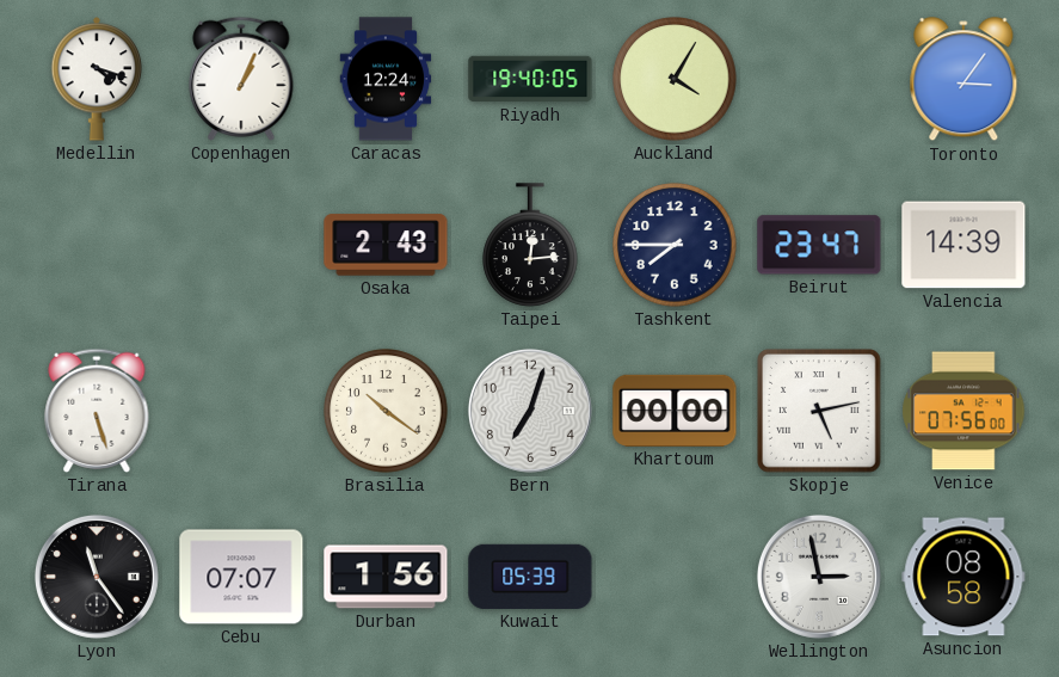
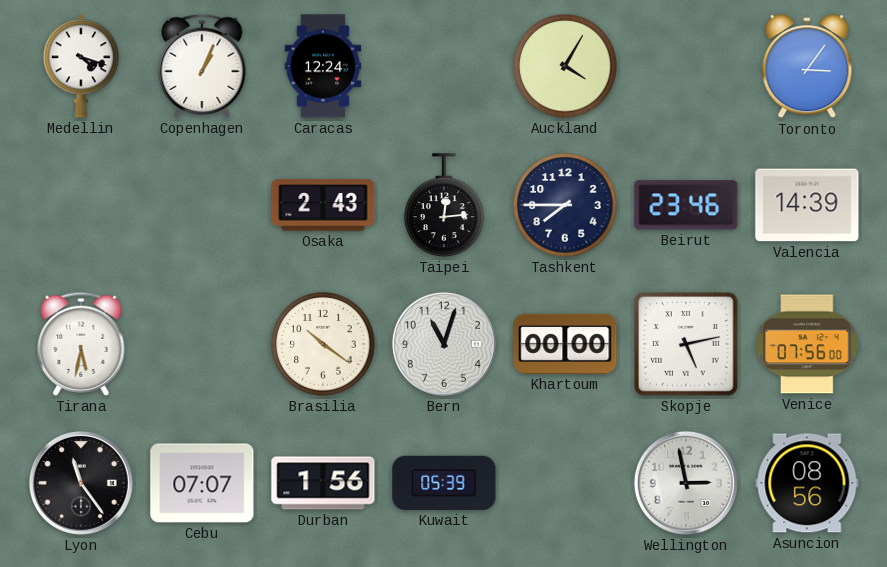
Riyadh: 19:40 -> none
Beirut: 23:47 -> 23:46
Tirana: 5:27 -> 5:32
Bern: 7:03 -> 11:03
Asuncion: 08:58 -> 08:56
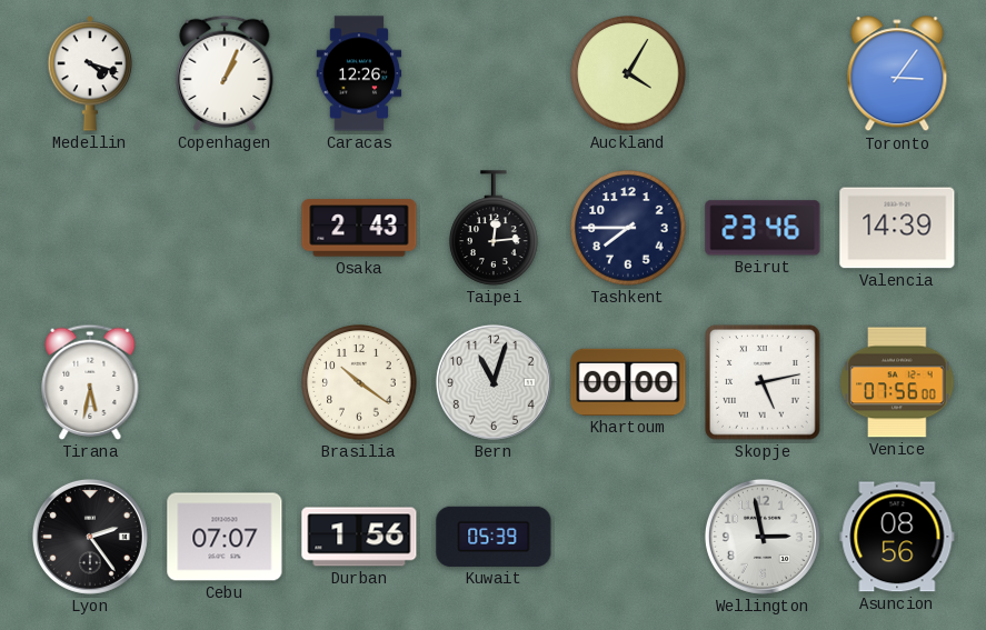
Caracas: 12:24 -> 12:26
Lyon: 11:24 -> 2:24
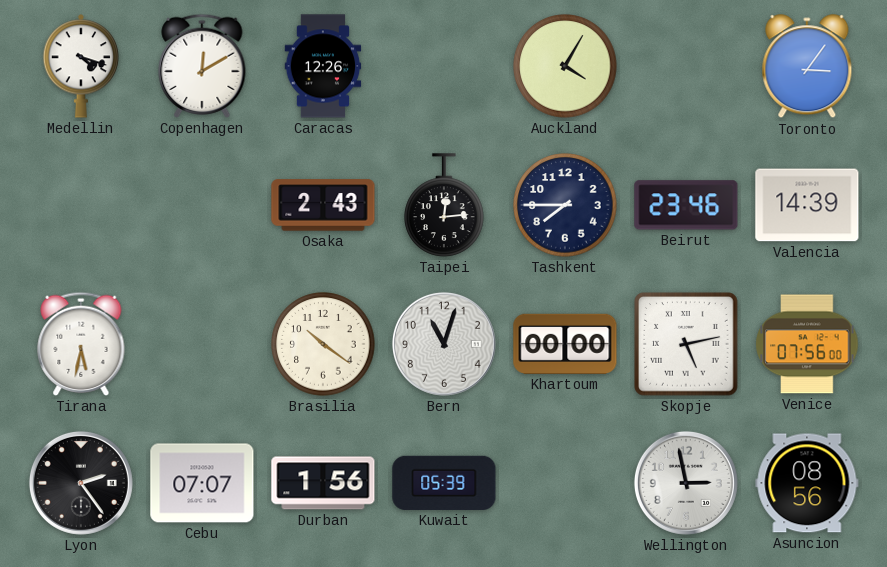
Copenhagen: 1:04 -> 12:10
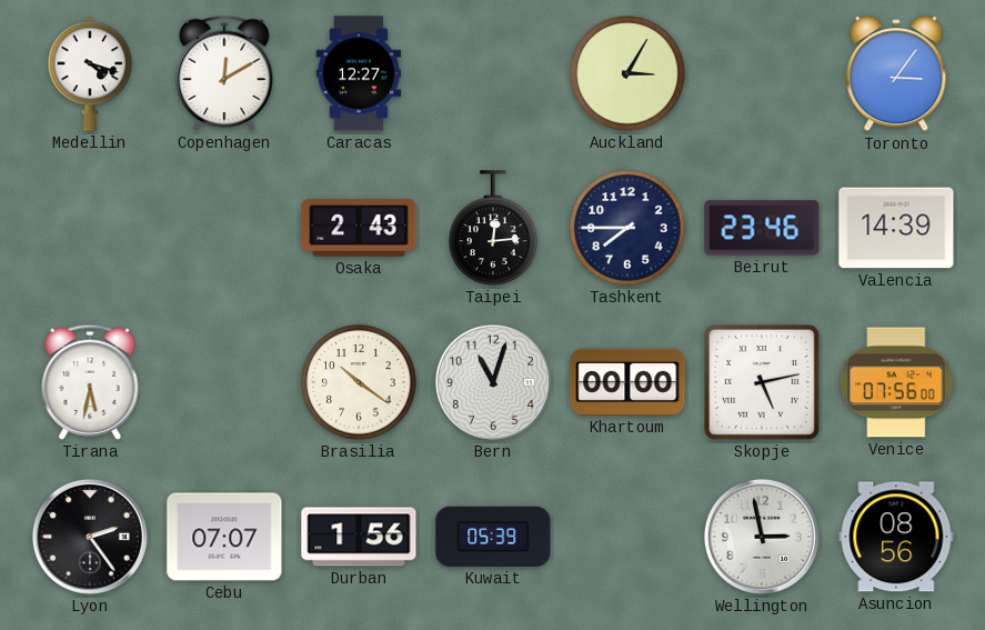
Caracas: 12:26 -> 12:27
Auckland: 4:05 -> 3:05
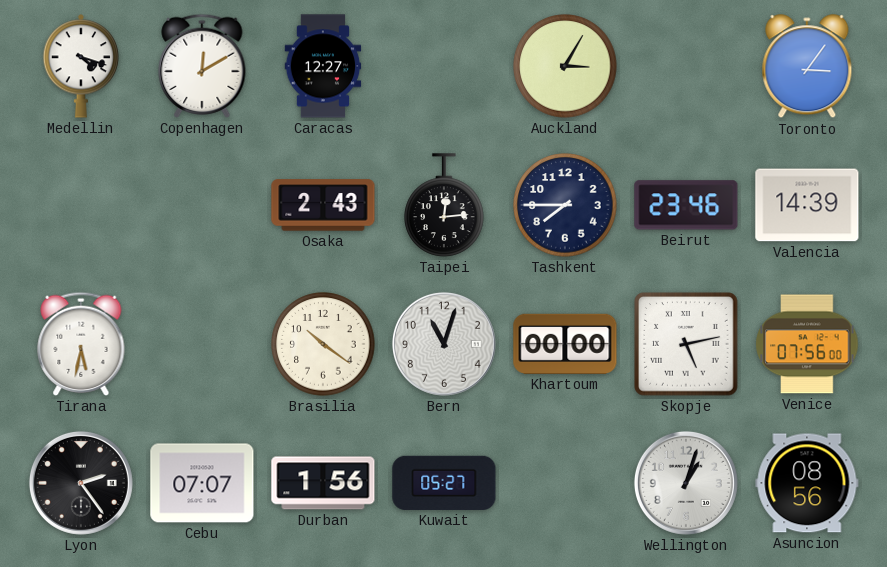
Kuwait: 05:39 -> 05:27
Wellington: 2:58 -> 1:03
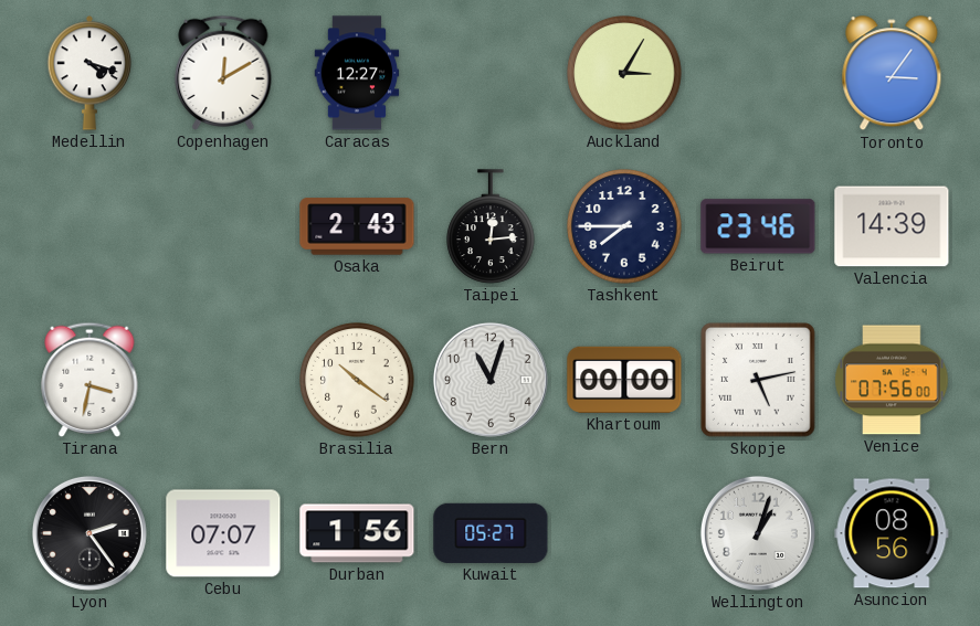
Tirana: 5:32 -> 3:32
